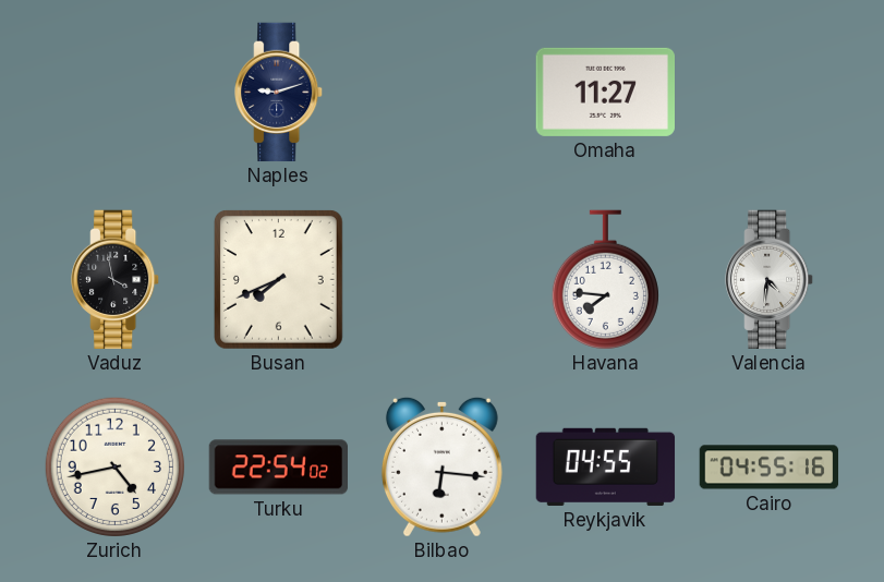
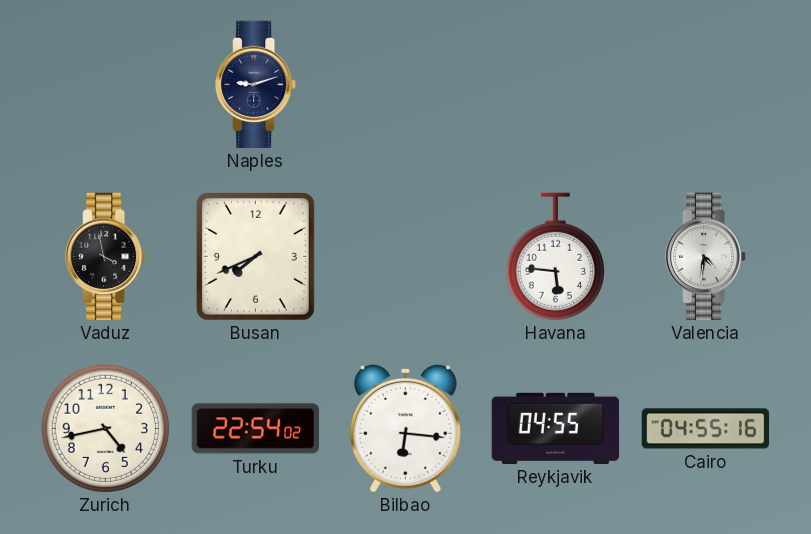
Omaha: 11:27 -> none
Havana: 7:46 -> 5:46
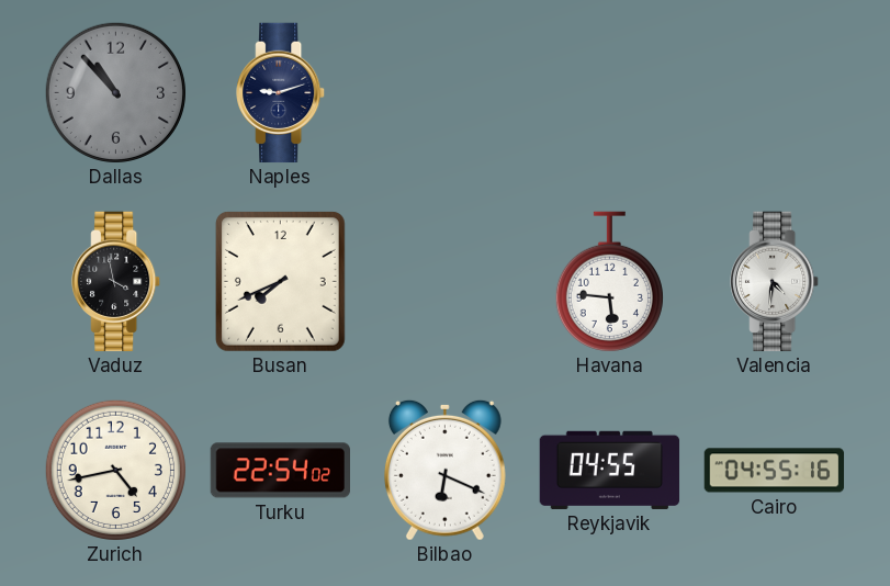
Dallas: none -> 10:53
Bilbao: 6:16 -> 6:19
